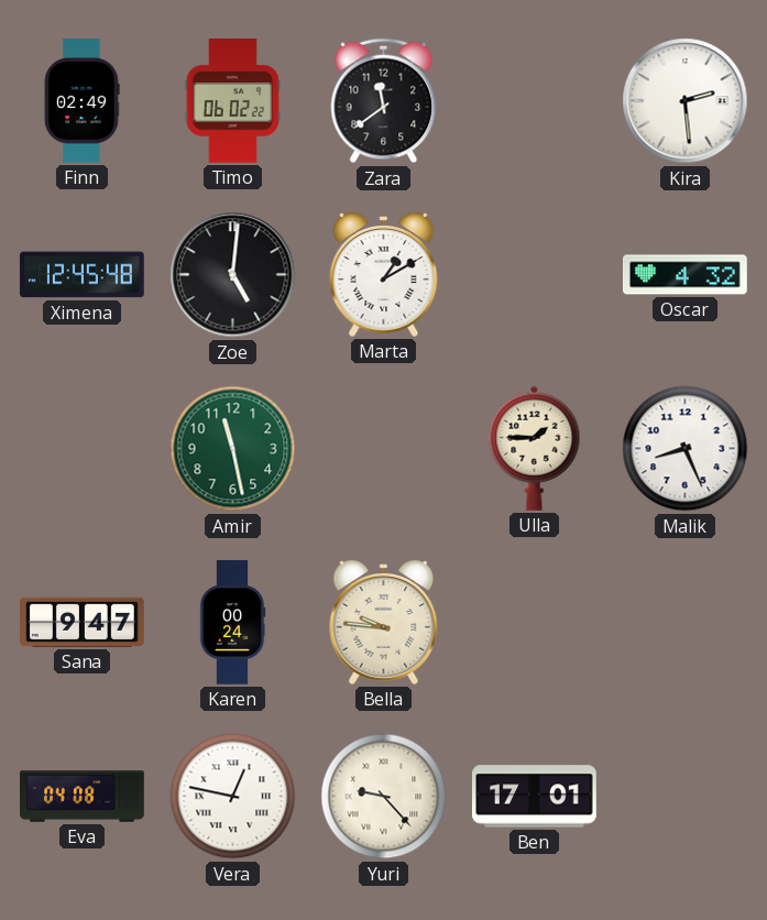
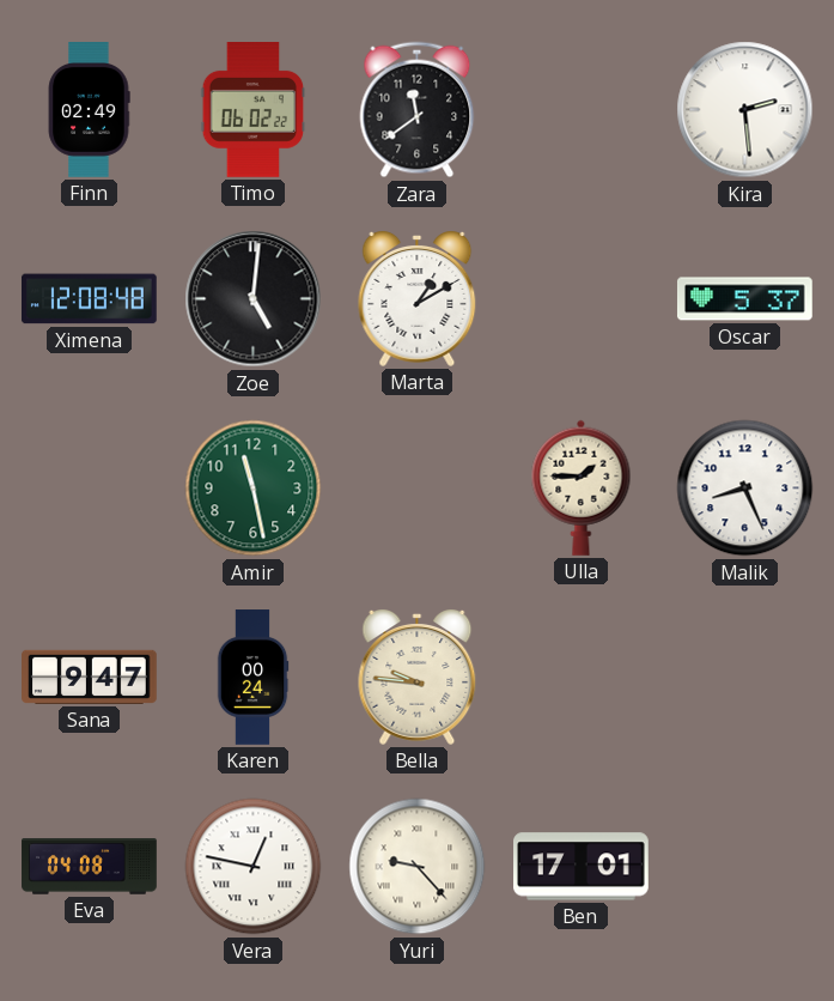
Ximena: 12:45 -> 12:08
Oscar: 4:32 -> 5:37
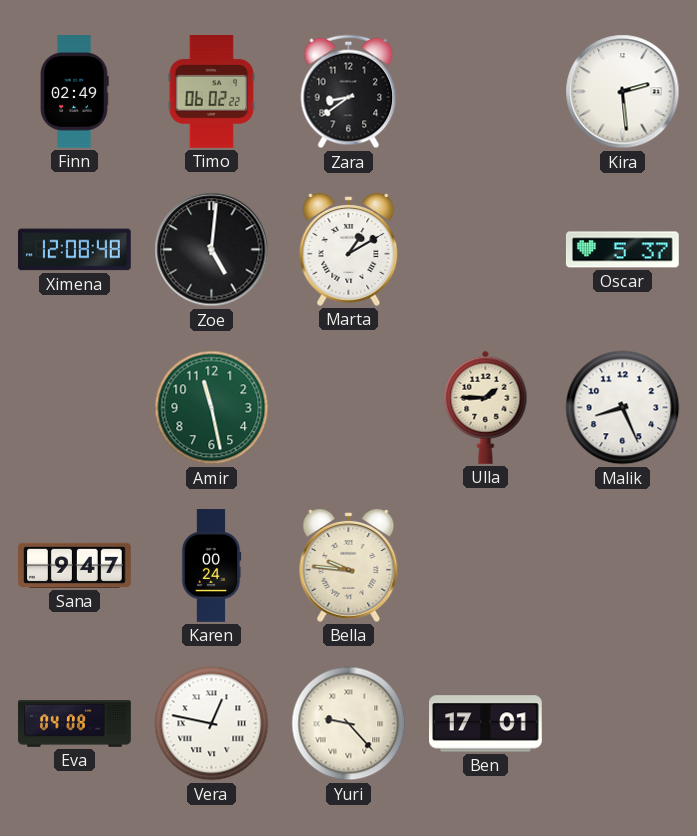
Zara: 11:39 -> 8:39
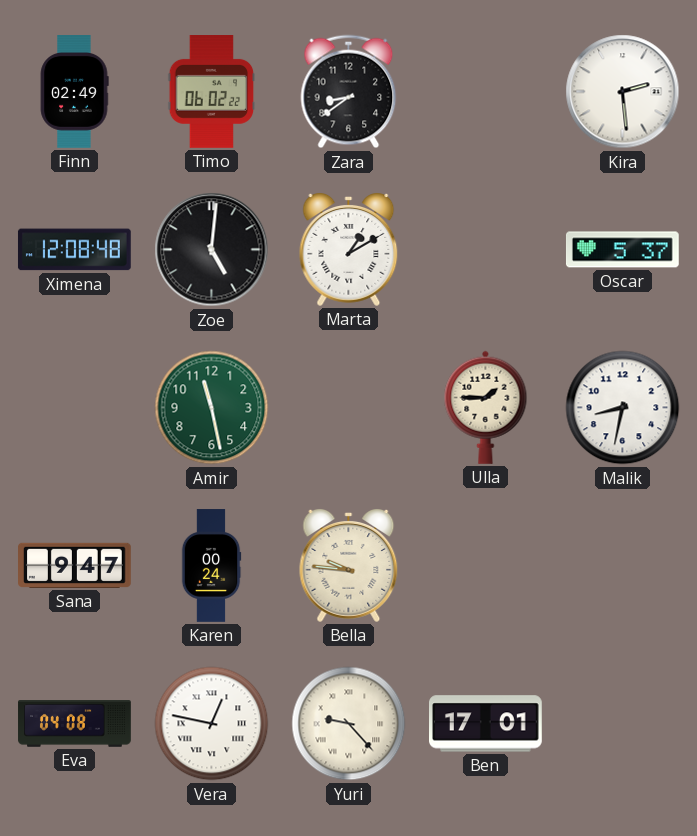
Malik: 8:26 -> 8:32
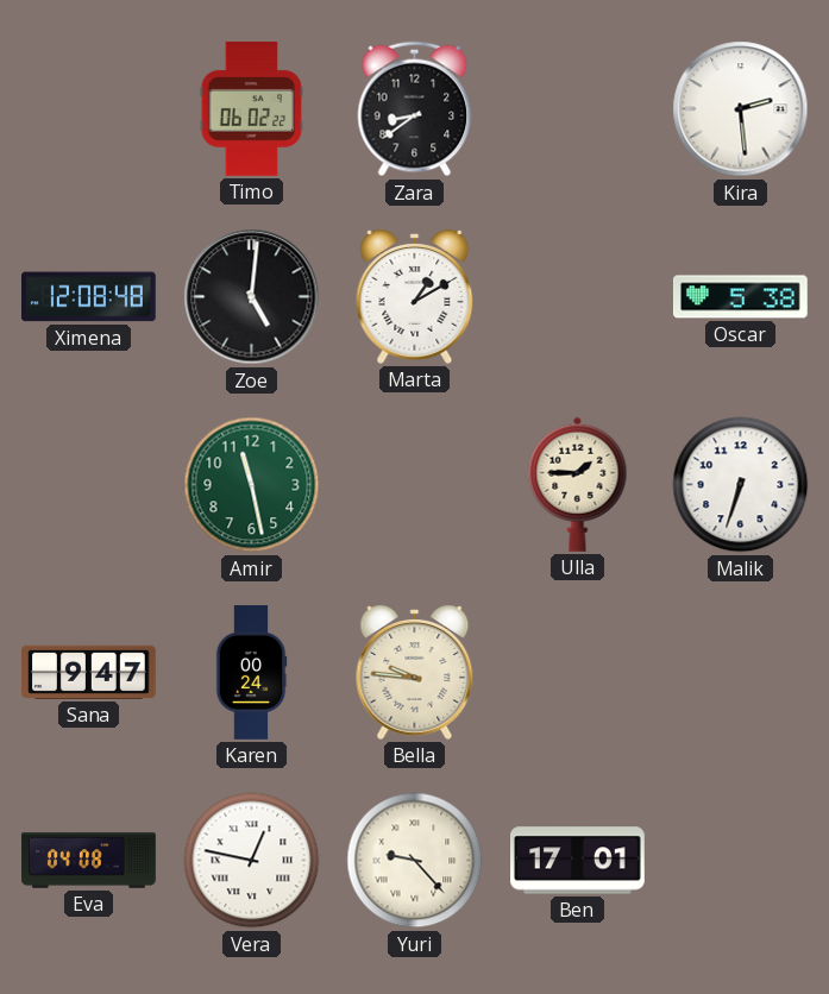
Finn: 02:49 -> none
Oscar: 5:37 -> 5:38
Malik: 8:32 -> 6:33
